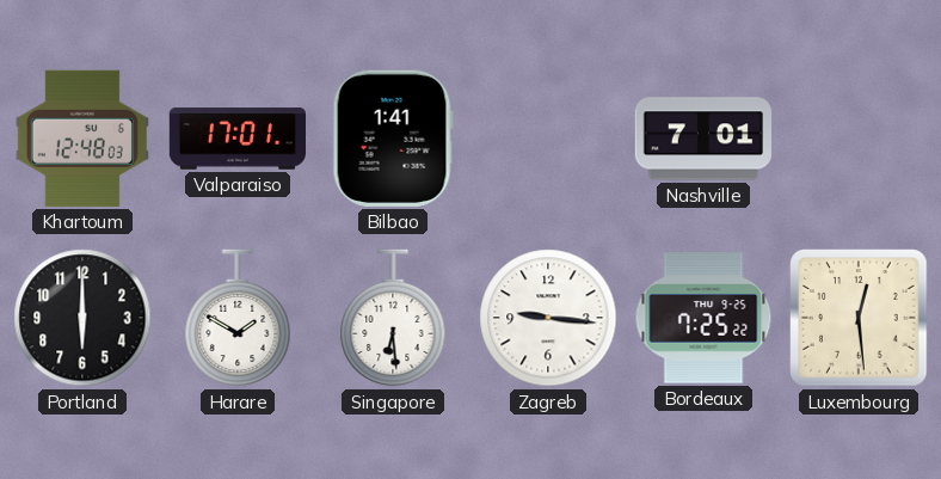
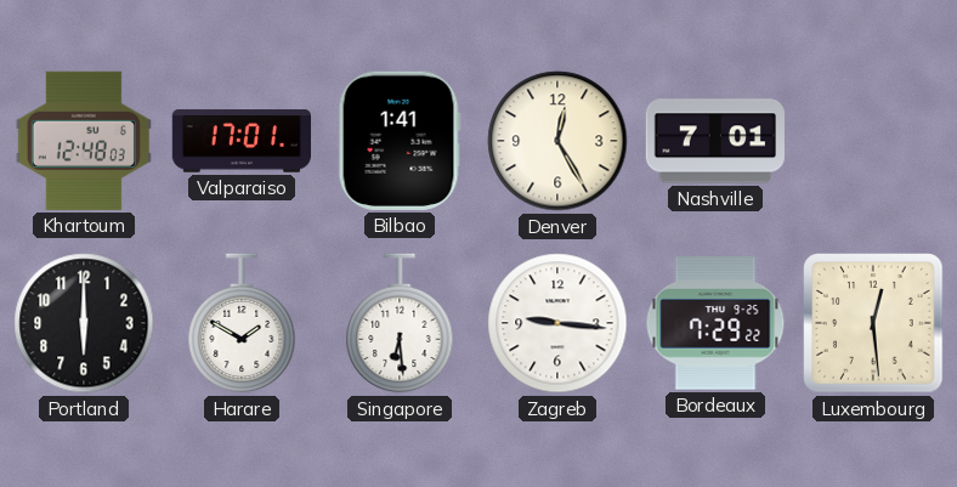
Denver: none -> 12:25
Bordeaux: 7:25 -> 7:29
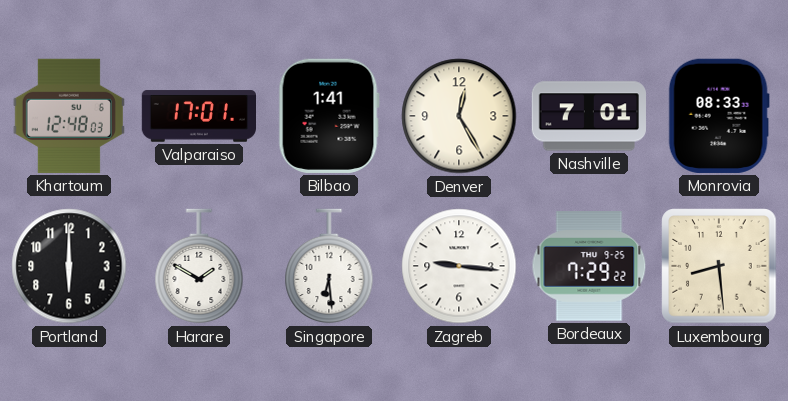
Monrovia: none -> 08:33
Luxembourg: 12:29 -> 8:29
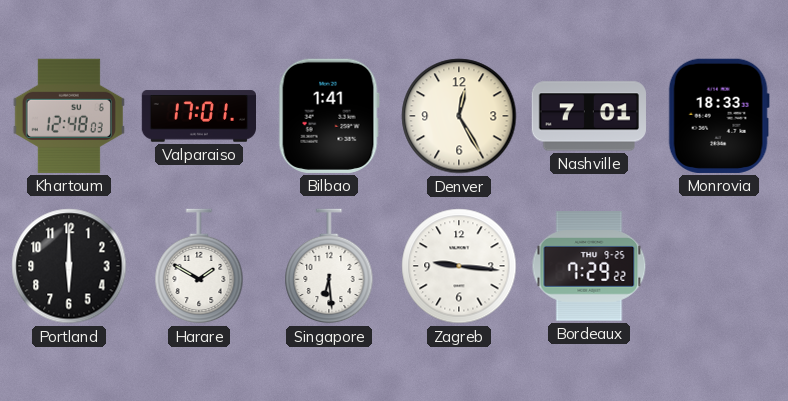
Monrovia: 08:33 -> 18:33
Luxembourg: 8:29 -> none
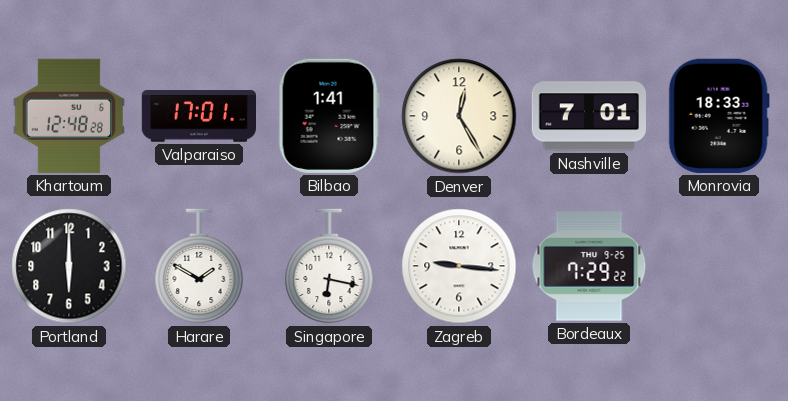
Khartoum: 12:48:03 -> 12:48:28
Singapore: 6:29 -> 6:17
